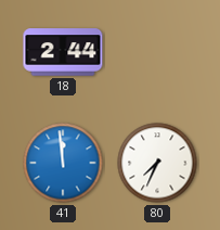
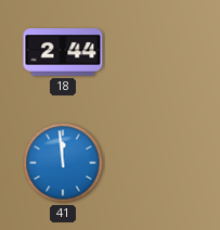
80: 7:34 -> none
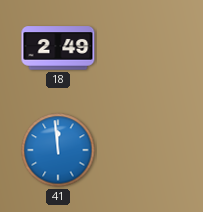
18: 2:44 -> 2:49
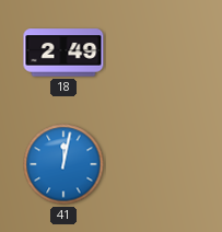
41: 11:59 -> 12:02
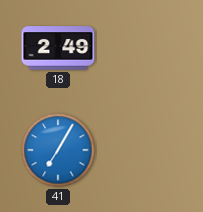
41: 12:02 -> 7:05
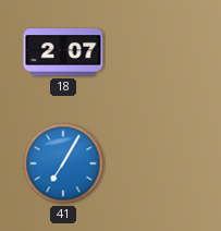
18: 2:49 -> 2:07
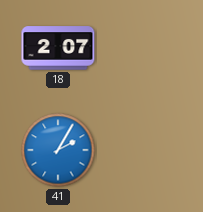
41: 7:05 -> 2:05
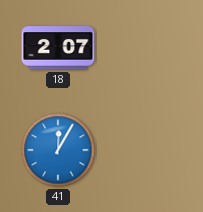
41: 2:05 -> 12:05
